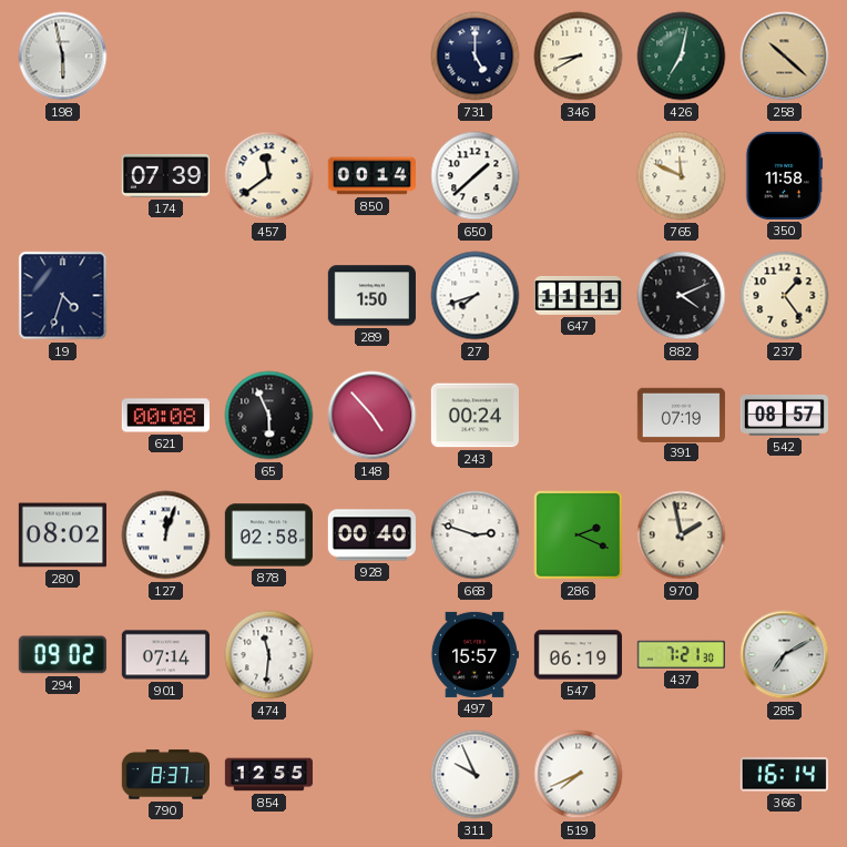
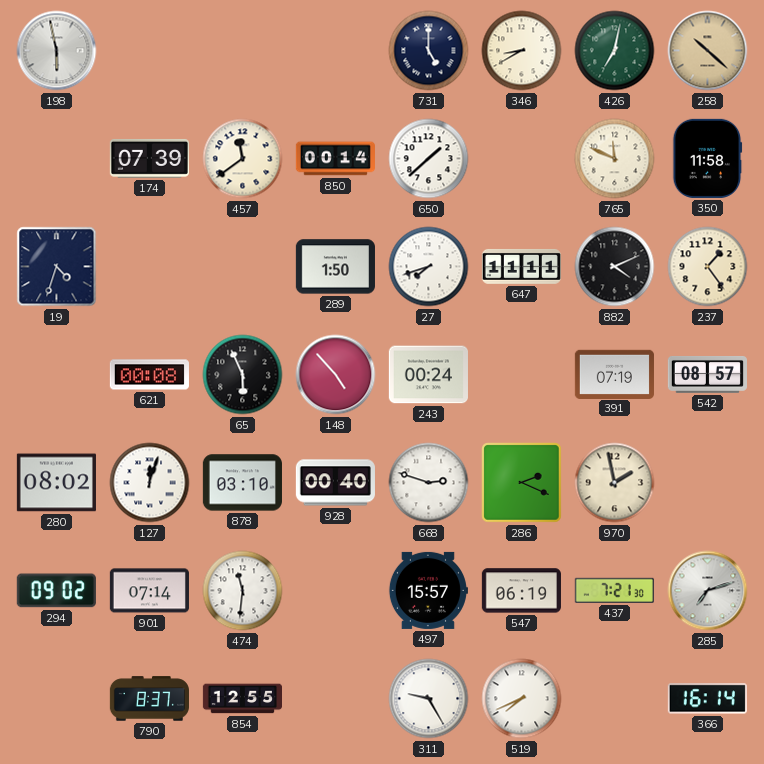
878: 02:58 -> 03:10
285: 7:10 -> 7:12
311: 9:56 -> 9:25
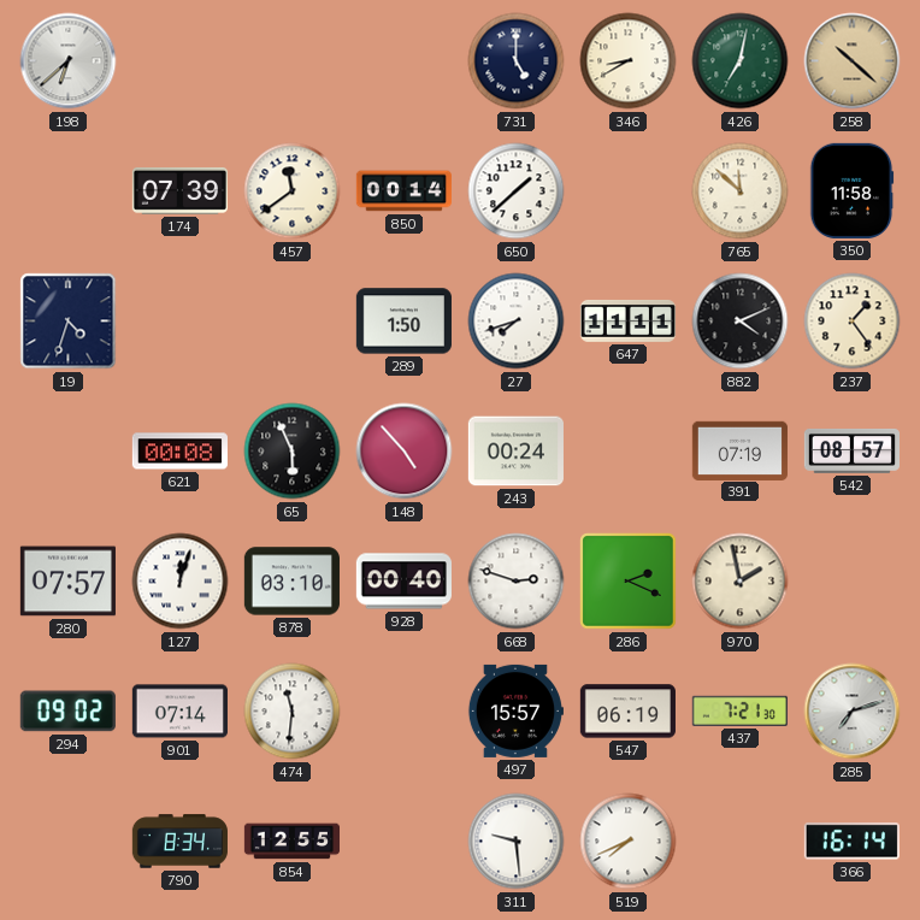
198: 5:58 -> 6:38
765: 11:49 -> 11:52
280: 08:02 -> 07:57
790: 8:37 -> 8:34
311: 9:25 -> 9:29
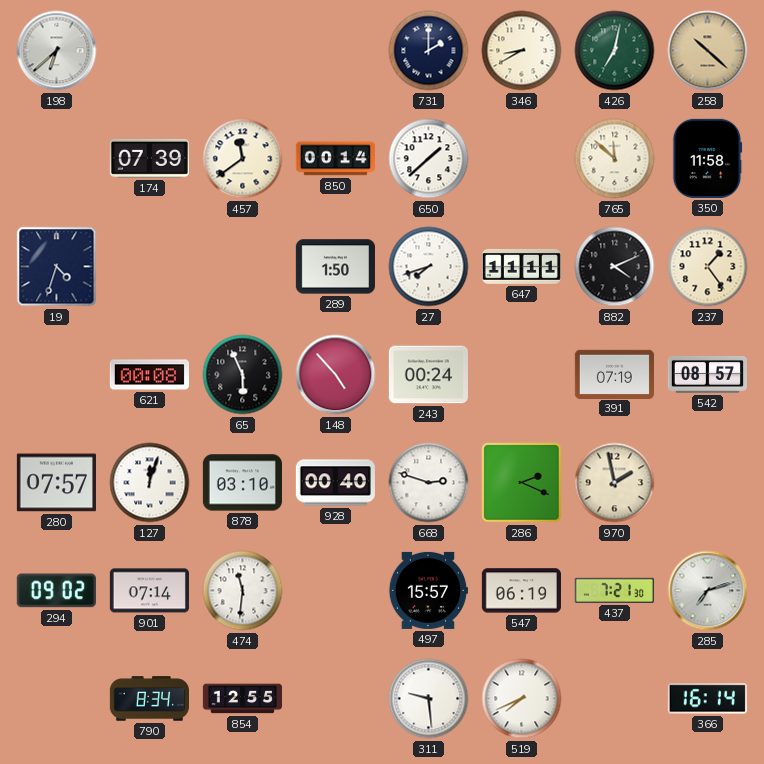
731: 5:00 -> 2:00
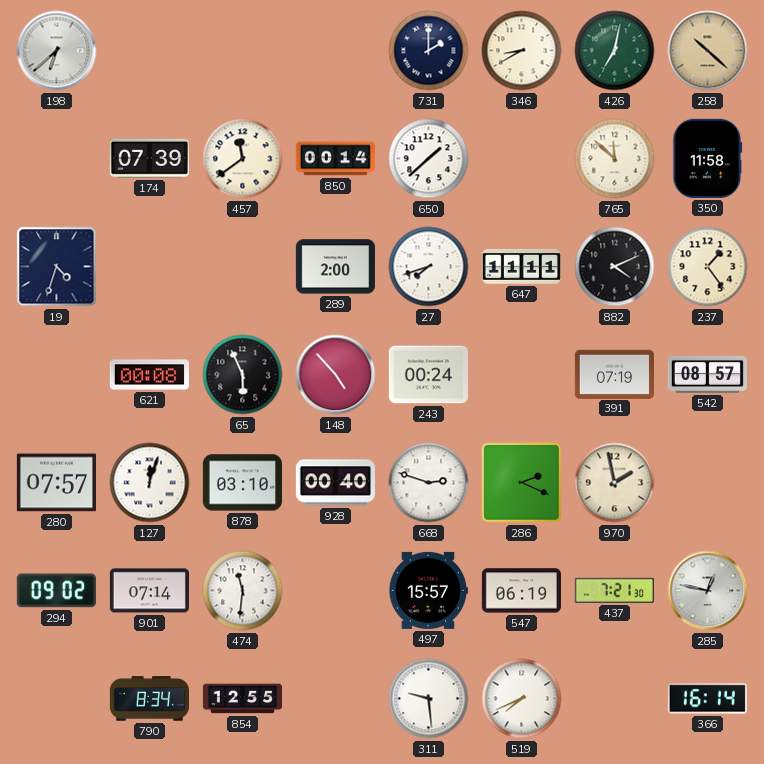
289: 1:50 -> 2:00
285: 7:12 -> 12:47
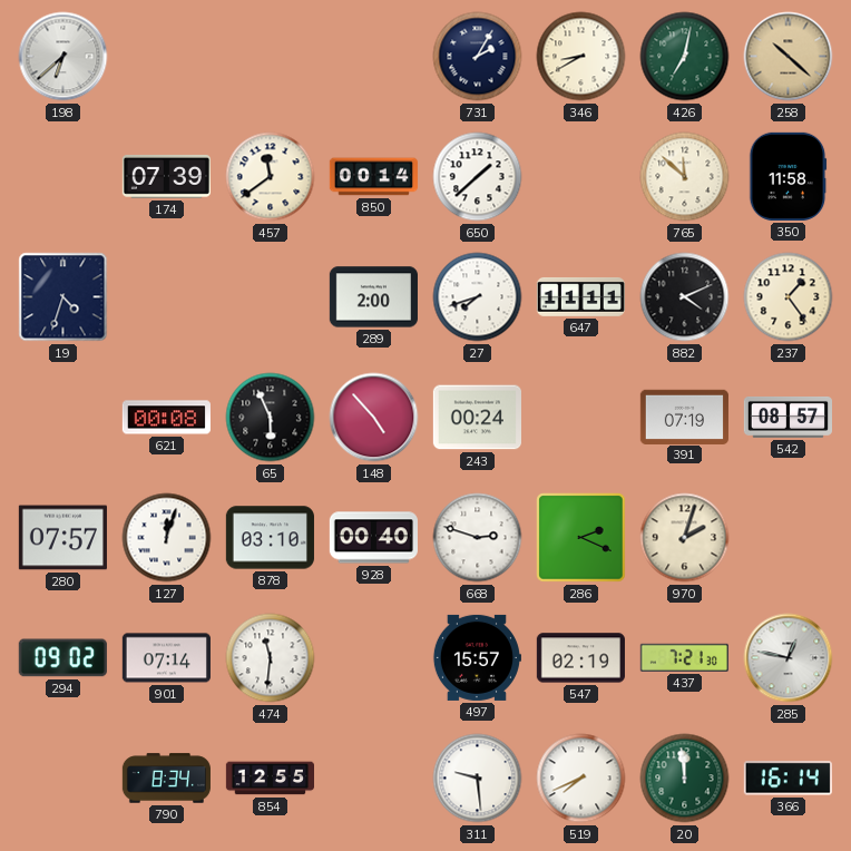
731: 2:00 -> 2:05
970: 1:58 -> 2:03
547: 06:19 -> 02:19
20: none -> 11:59
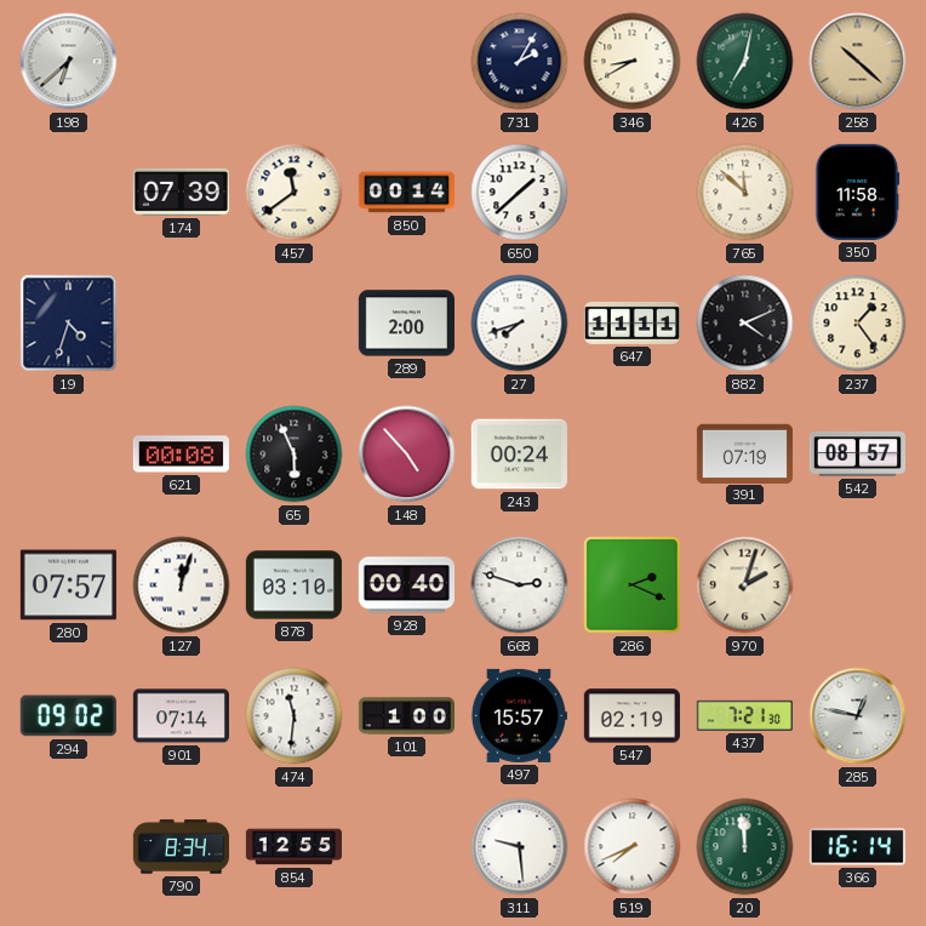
101: none -> 1:00
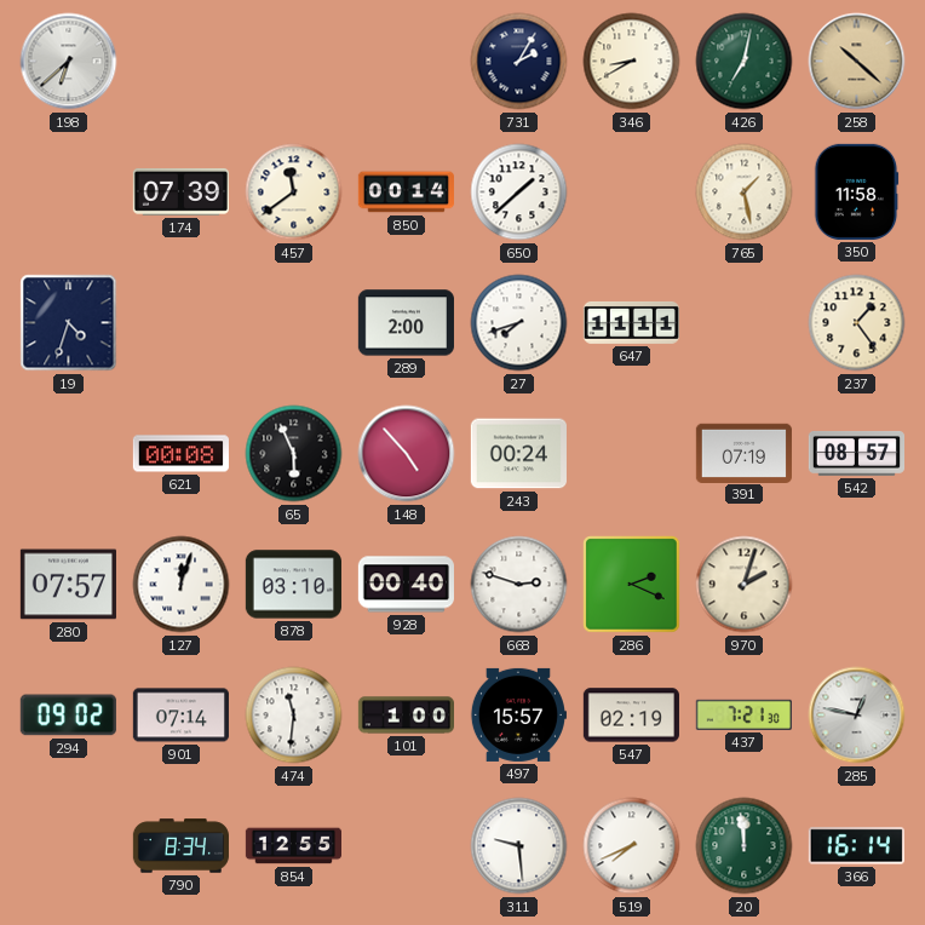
765: 11:52 -> 1:28
882: 4:11 -> none
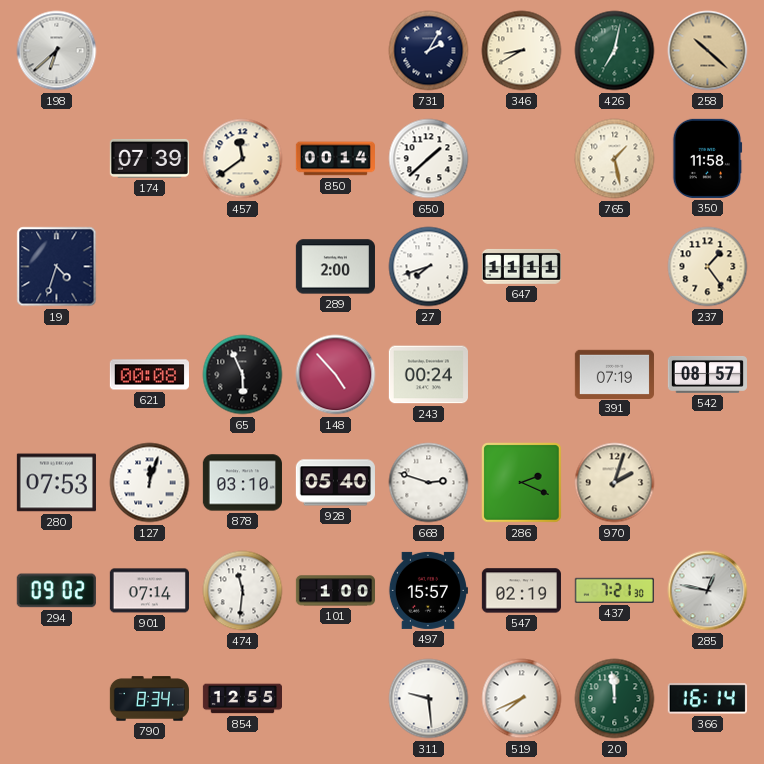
280: 07:57 -> 07:53
928: 00:40 -> 05:40
